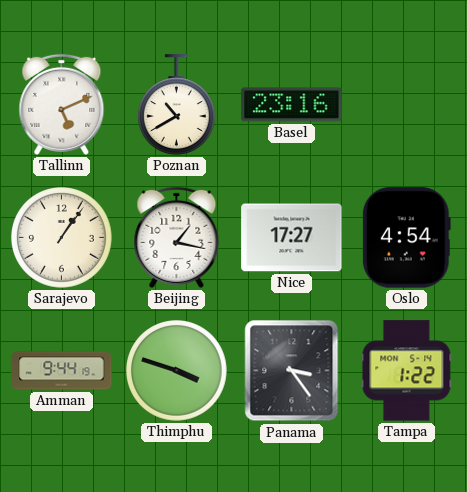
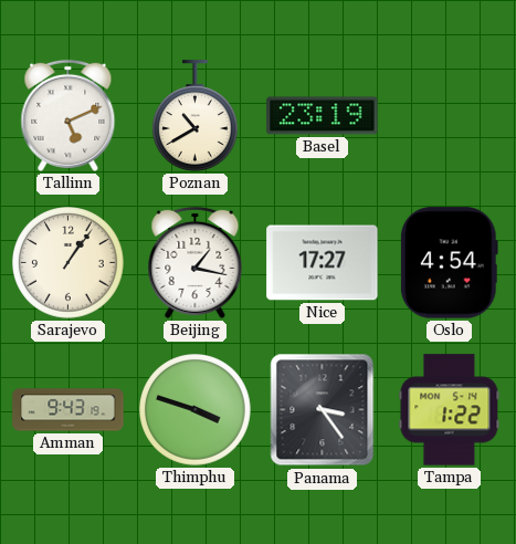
Basel: 23:16 -> 23:19
Amman: 9:44 -> 9:43
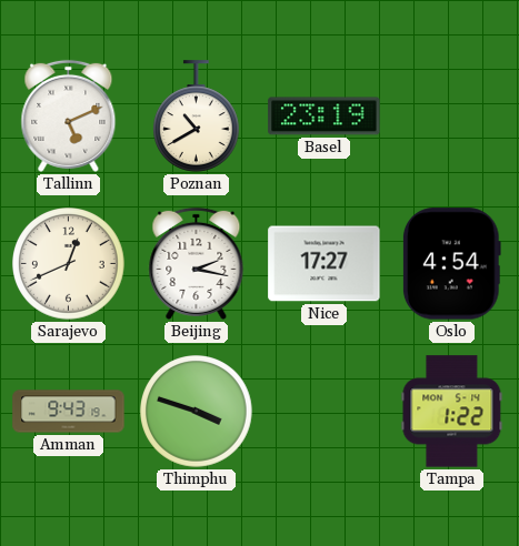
Sarajevo: 1:06 -> 12:41
Beijing: 1:17 -> 2:17
Panama: 3:24 -> none
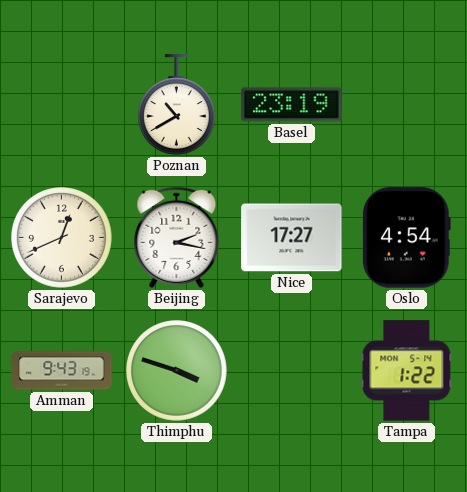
Tallinn: 5:11 -> none
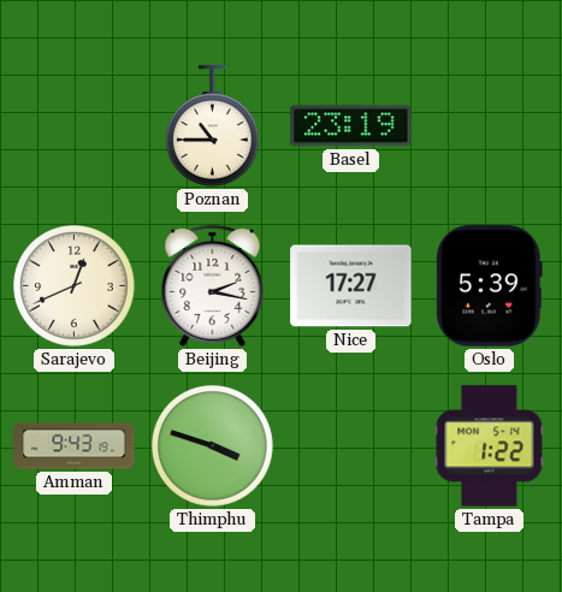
Poznan: 10:40 -> 10:45
Oslo: 4:54 -> 5:39
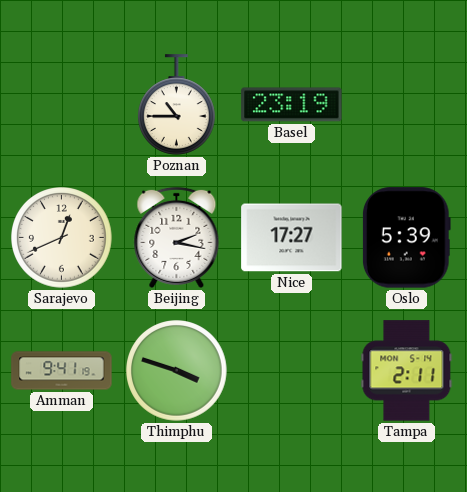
Amman: 9:43 -> 9:41
Tampa: 1:22 -> 2:11
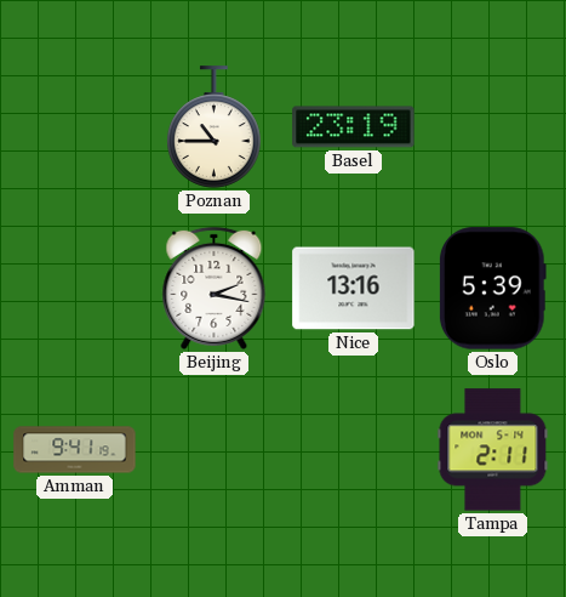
Sarajevo: 12:41 -> none
Nice: 17:27 -> 13:16
Thimphu: 3:48 -> none
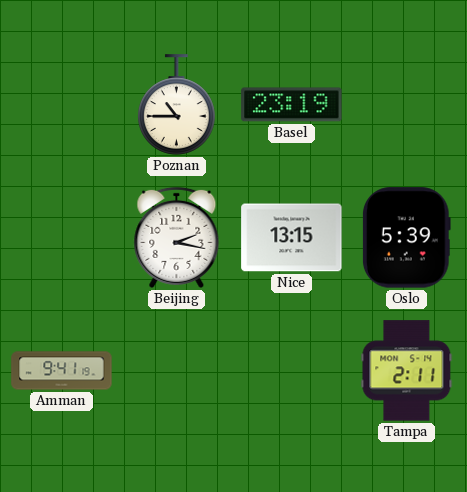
Nice: 13:16 -> 13:15
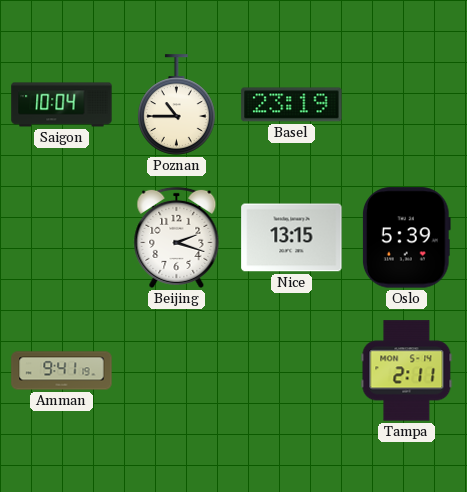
Saigon: none -> 10:04
Beijing: 2:17 -> 2:18
